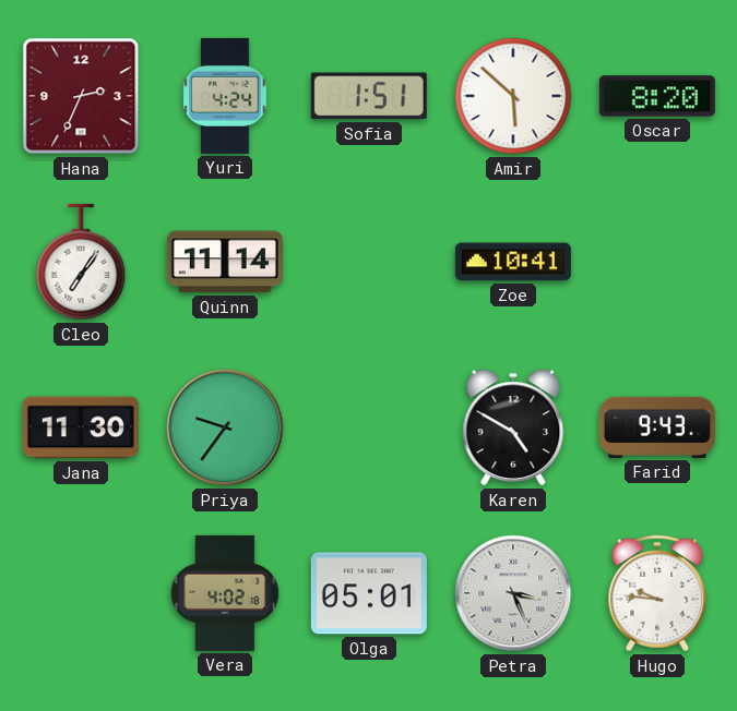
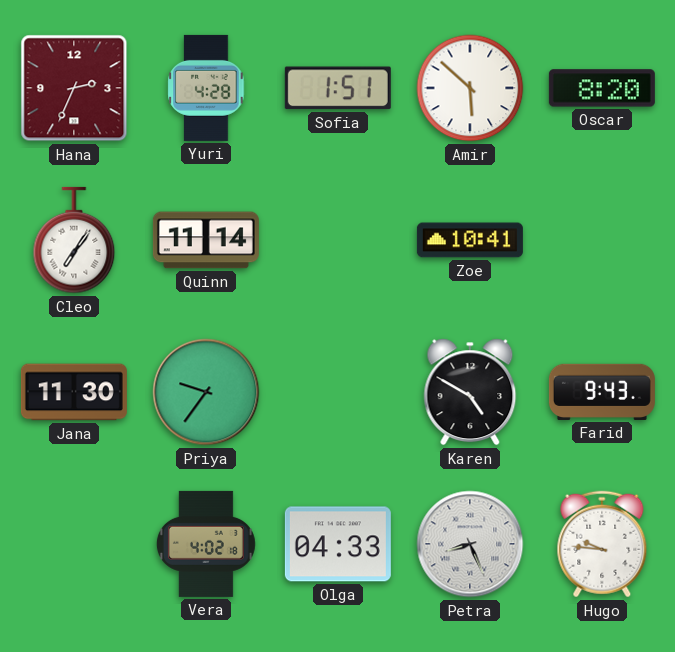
Yuri: 4:24 -> 4:28
Olga: 05:01 -> 04:33
Petra: 3:26 -> 8:26
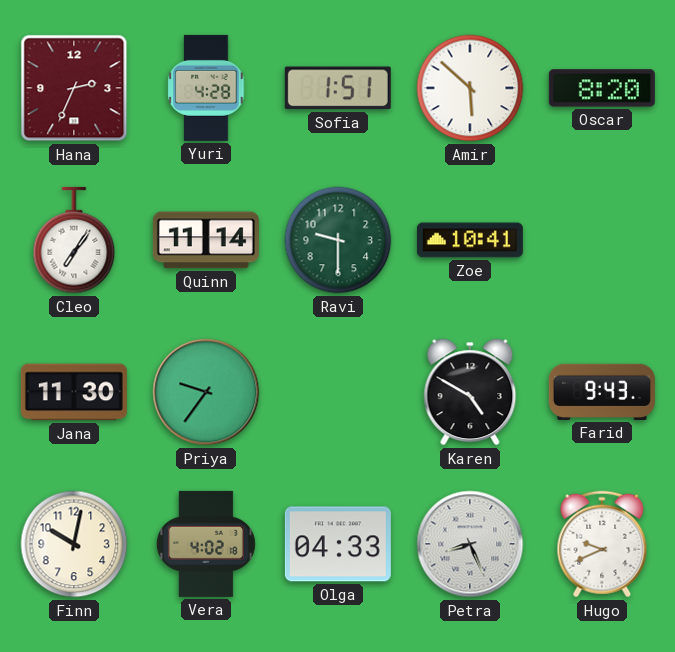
Ravi: none -> 9:30
Finn: none -> 10:02
Hugo: 9:46 -> 9:41
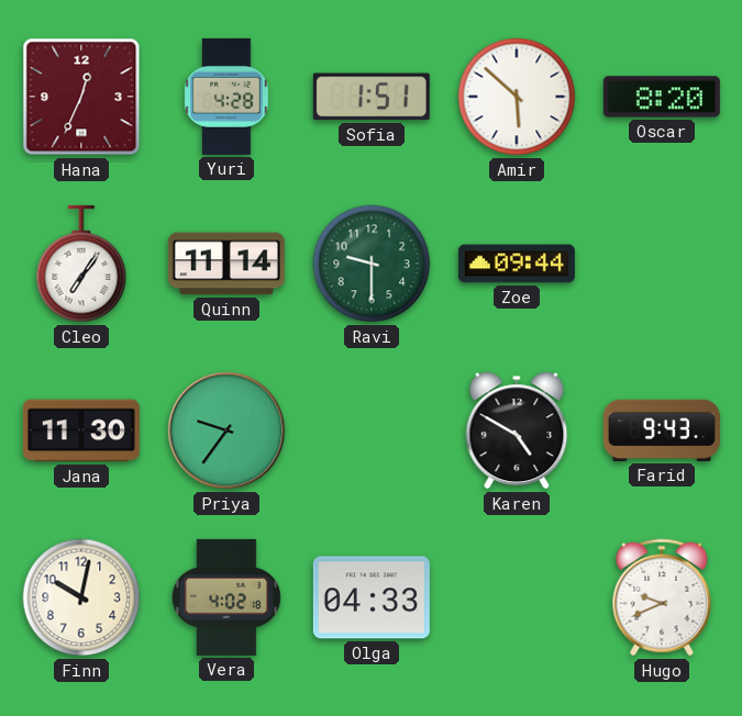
Hana: 2:34 -> 12:34
Zoe: 10:41 -> 09:44
Petra: 8:26 -> none
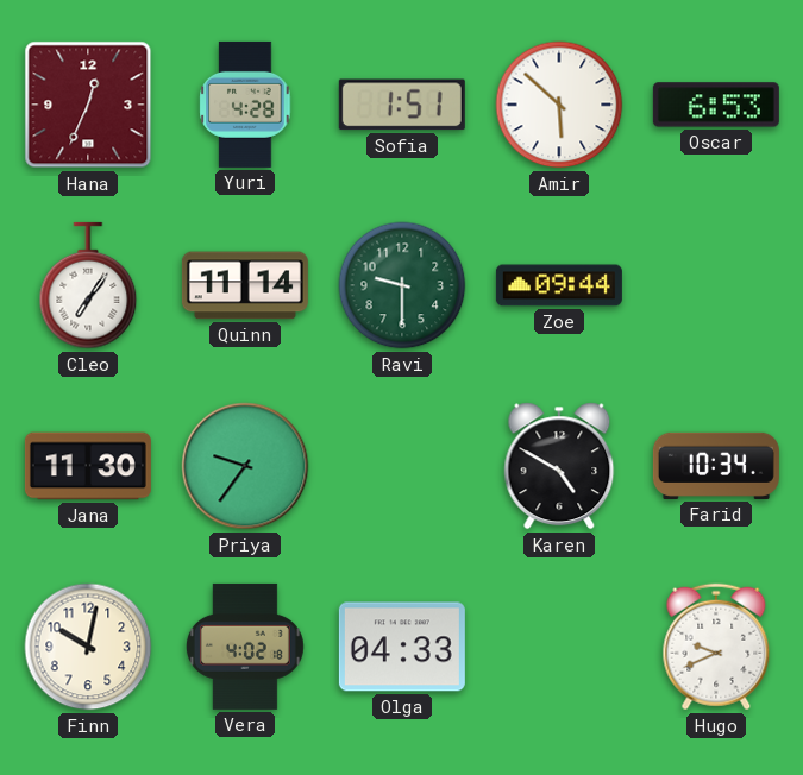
Oscar: 8:20 -> 6:53
Farid: 9:43 -> 10:34
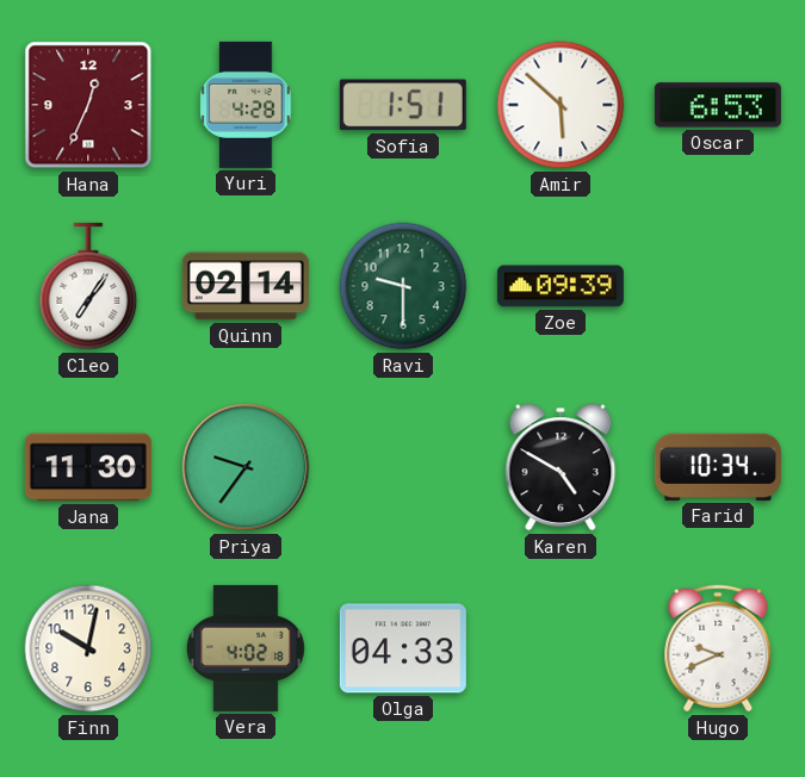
Quinn: 11:14 -> 02:14
Zoe: 09:44 -> 09:39
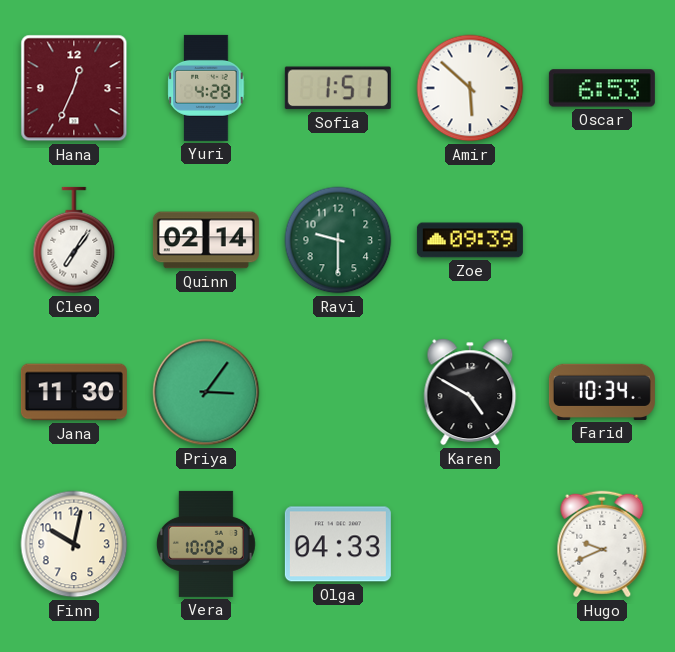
Priya: 9:36 -> 3:06
Vera: 4:02 -> 10:02
